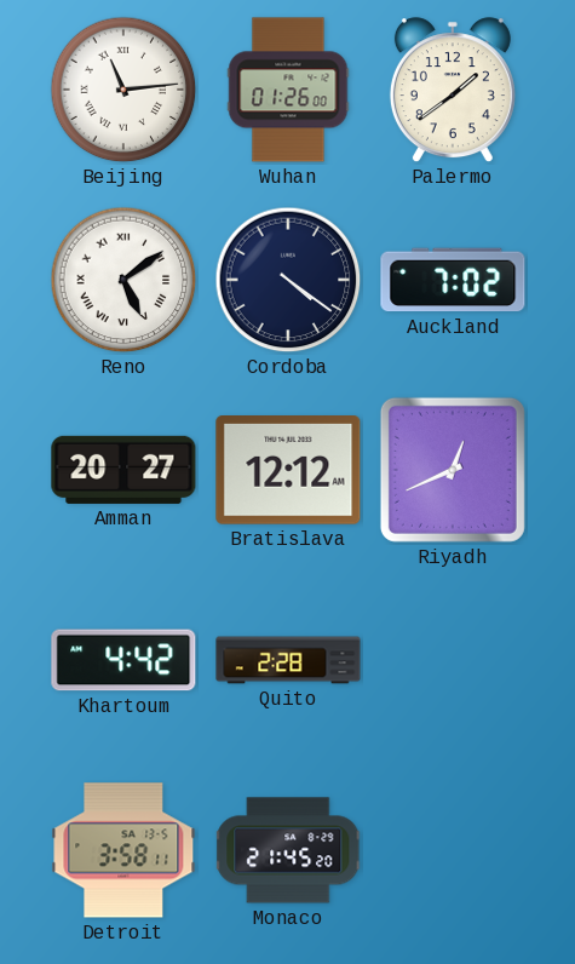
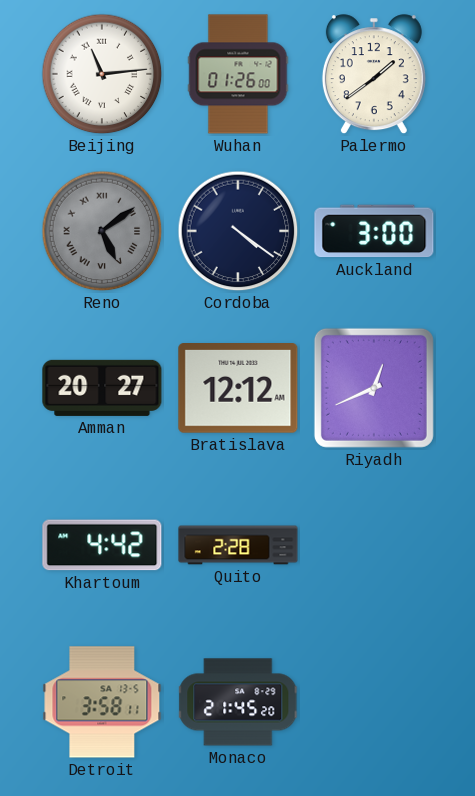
Reno dial: white -> grey
Auckland: 7:02 -> 3:00
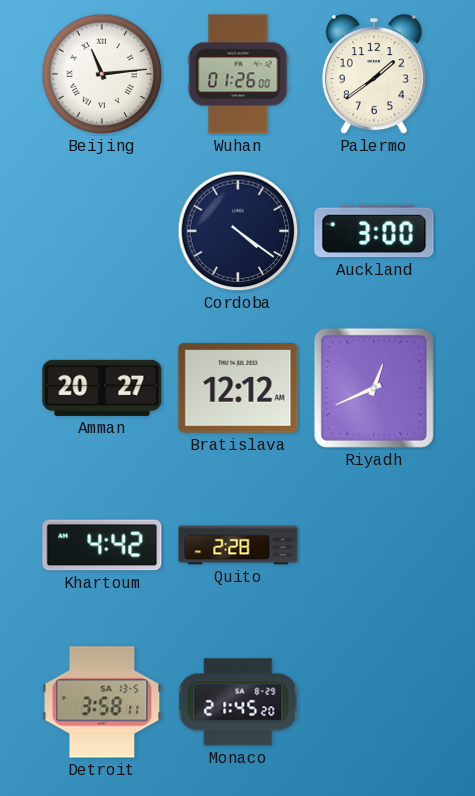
Reno: 5:09 -> none
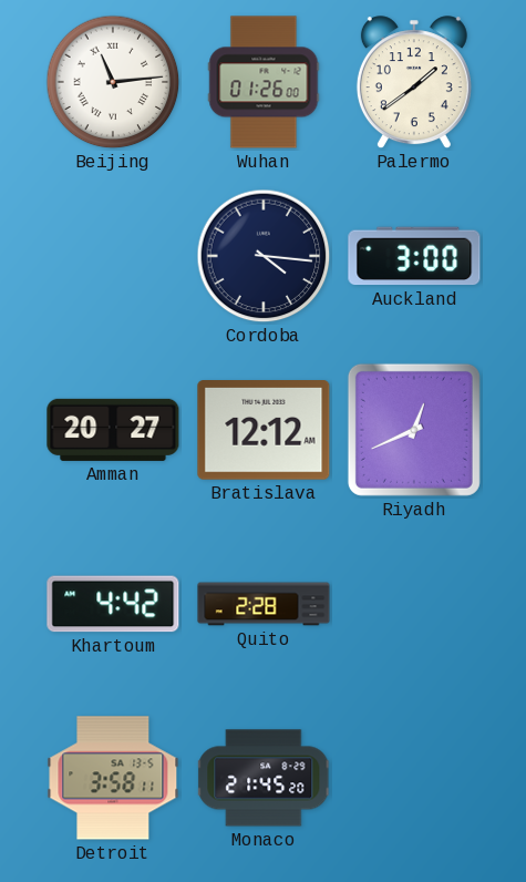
Cordoba: 4:21 -> 4:16
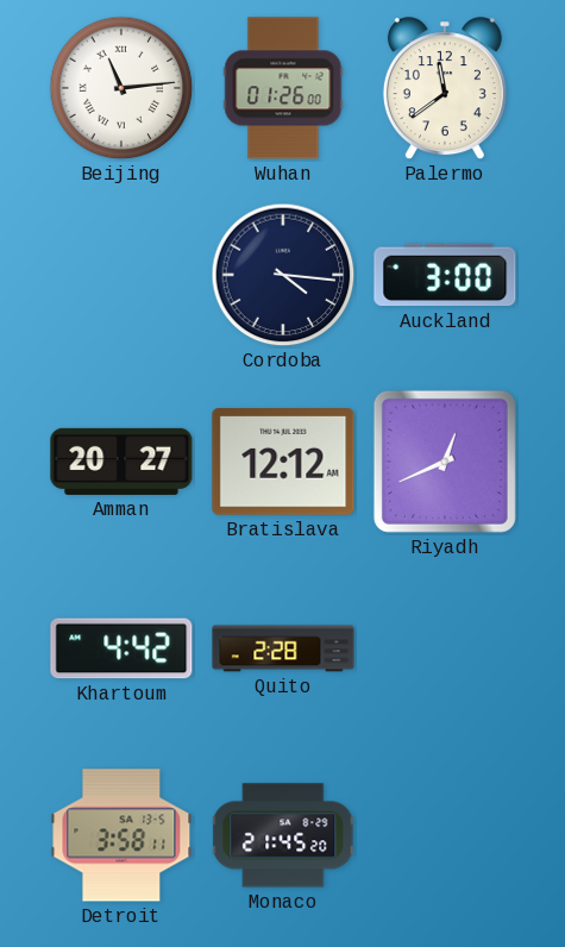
Palermo: 1:39 -> 11:39
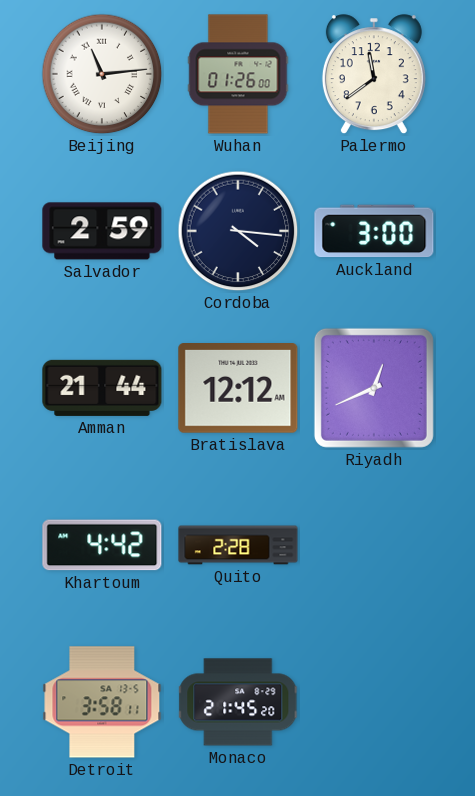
Salvador: none -> 2:59
Amman: 20:27 -> 21:44
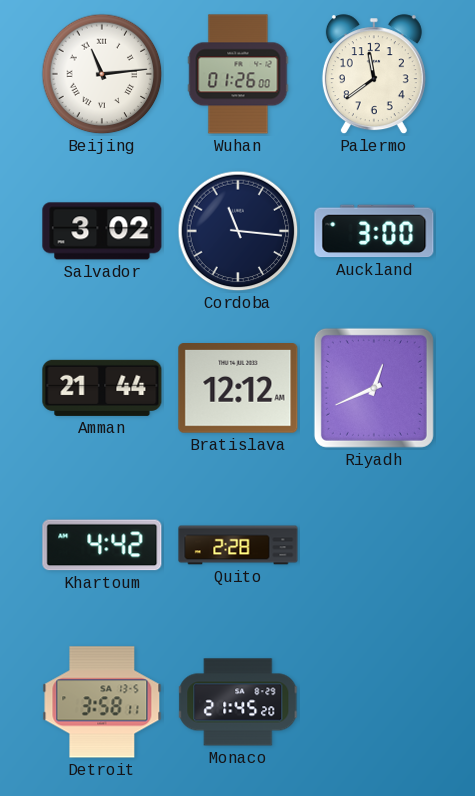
Salvador: 2:59 -> 3:02
Cordoba: 4:16 -> 11:16
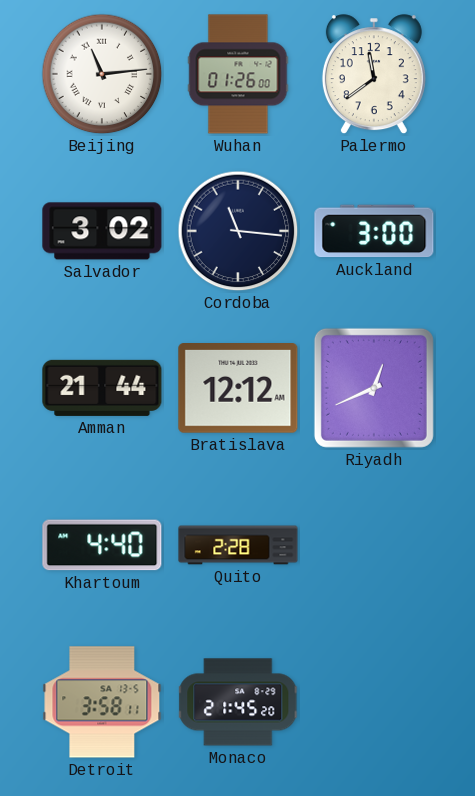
Khartoum: 4:42 -> 4:40
